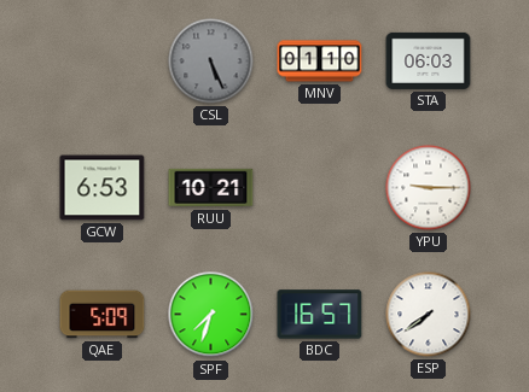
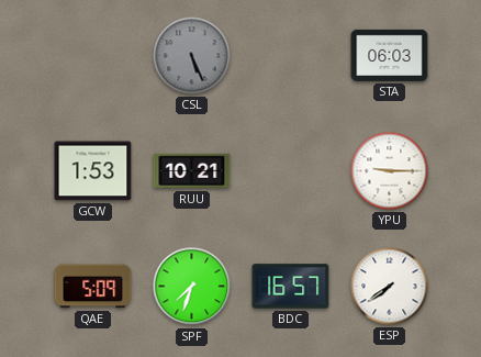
MNV: 01:10 -> none
GCW: 6:53 -> 1:53
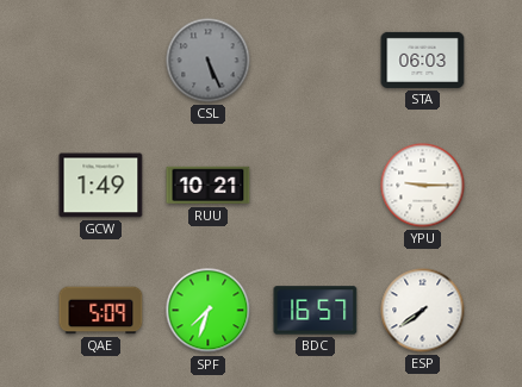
GCW: 1:53 -> 1:49
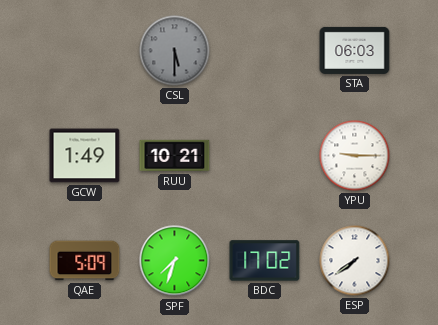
CSL: 5:26 -> 5:30
BDC: 16:57 -> 17:02
